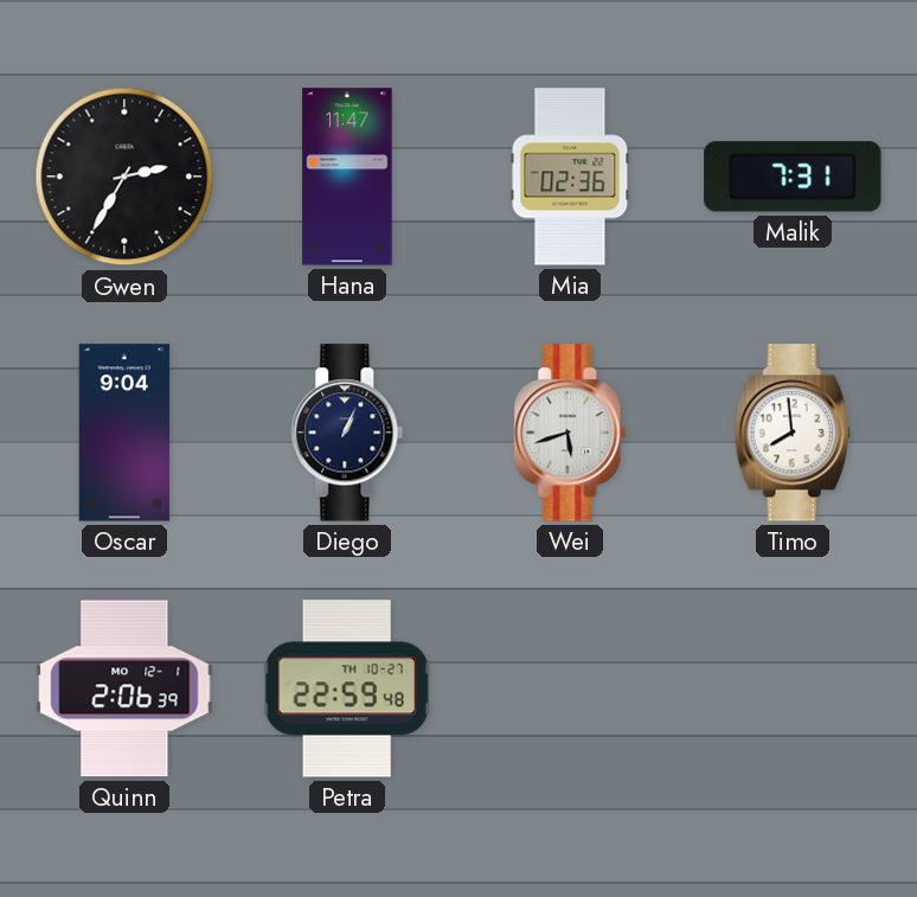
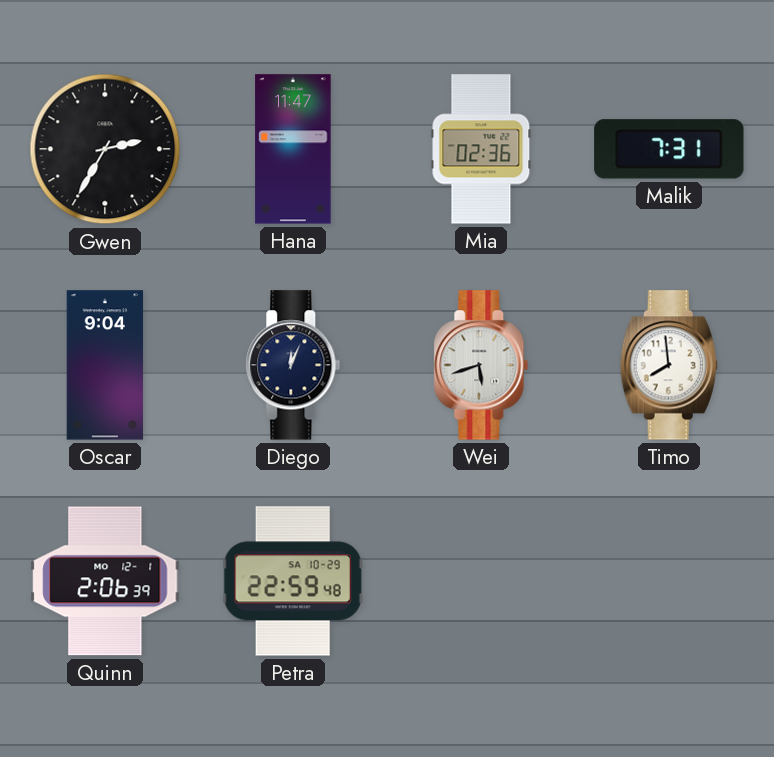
Diego: 1:04 -> 12:04
Petra date: TH 10-27 -> SA 10-29
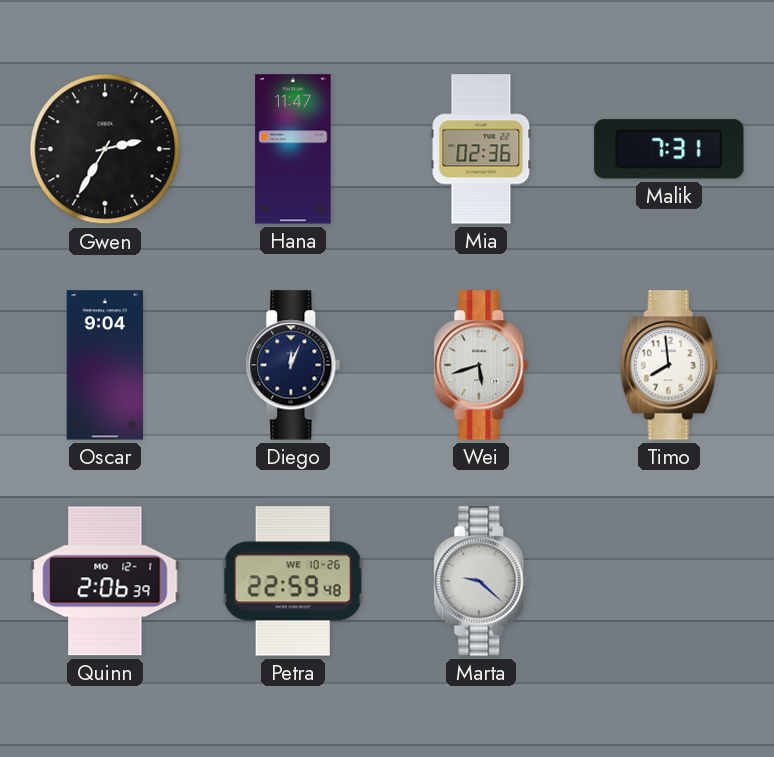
Petra date: SA 10-29 -> WE 10-26
Marta: none -> 9:22
